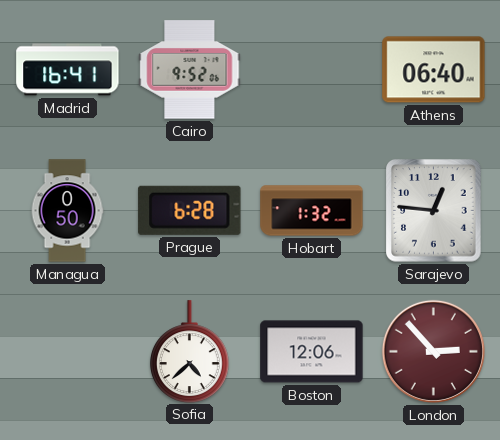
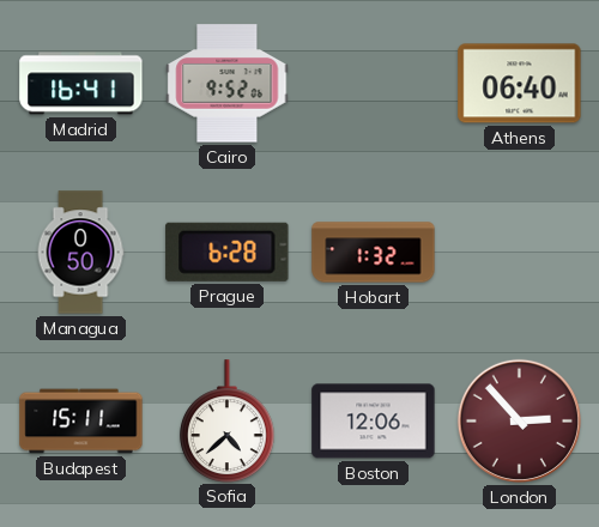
Sarajevo: 12:46 -> none
Budapest: none -> 15:11
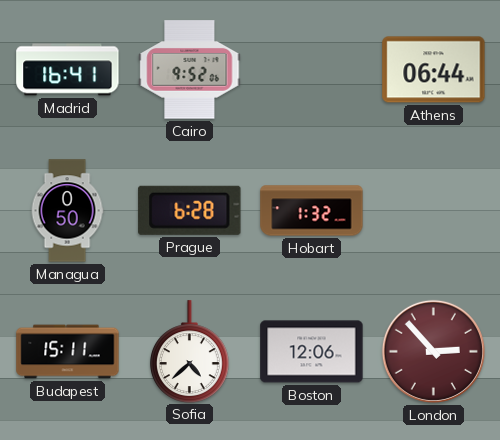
Athens: 06:40 -> 06:44
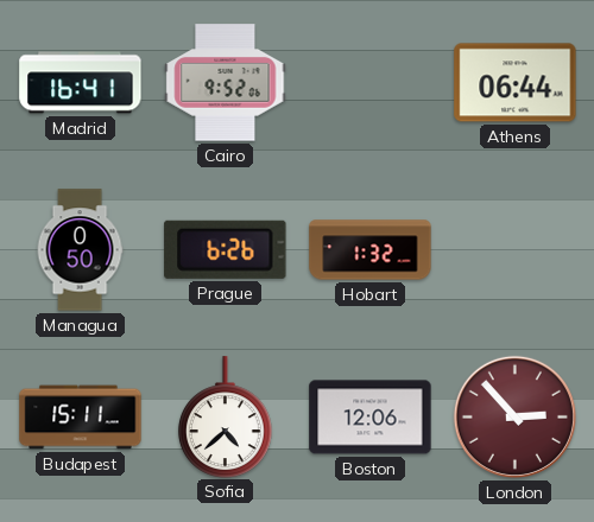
Prague: 6:28 -> 6:26
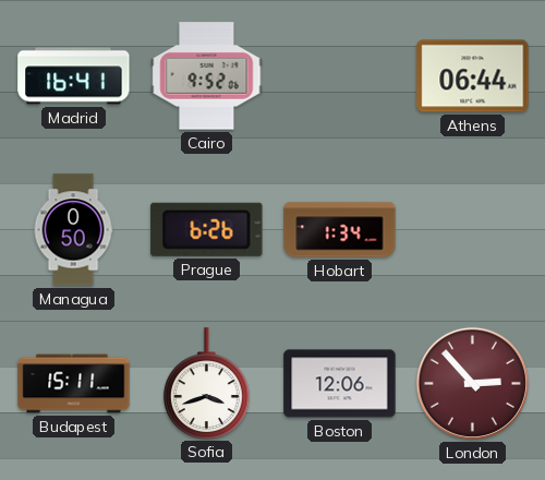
Hobart: 1:32 -> 1:34
Sofia: 4:38 -> 3:42
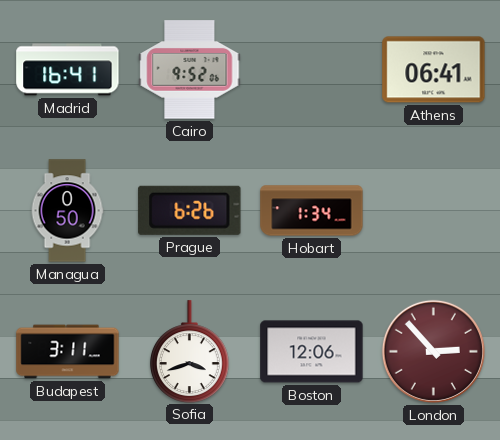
Athens: 06:44 -> 06:41
Budapest: 15:11 -> 3:11
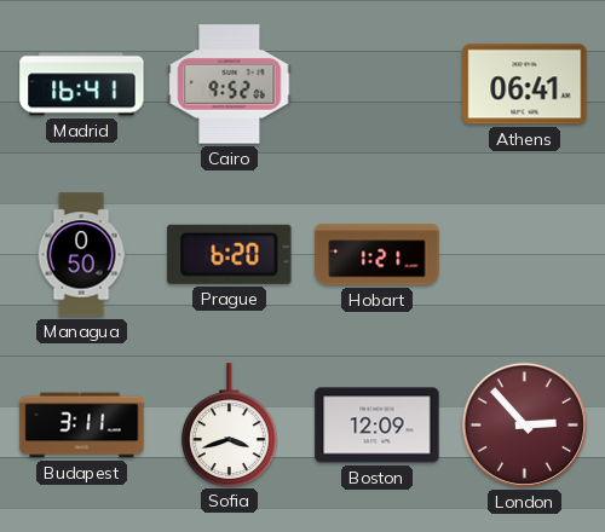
Prague: 6:26 -> 6:20
Hobart: 1:34 -> 1:21
Boston: 12:06 -> 12:09
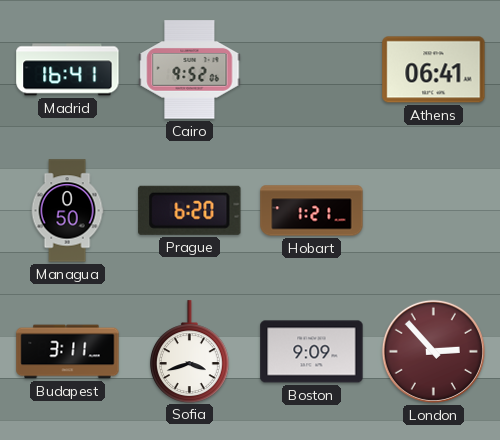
Boston: 12:09 -> 9:09
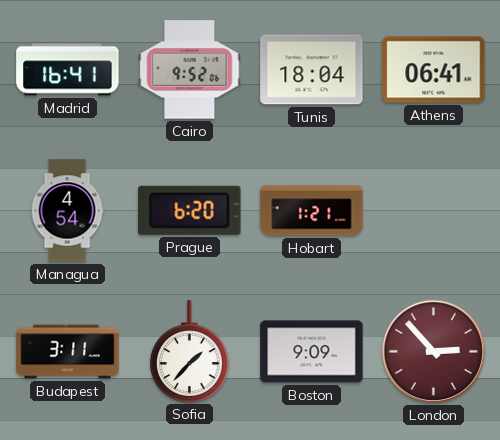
Tunis: none -> 18:04
Managua: 0:50 -> 4:54
Sofia: 3:42 -> 1:37
